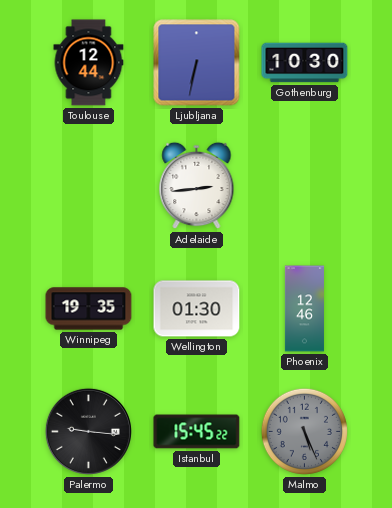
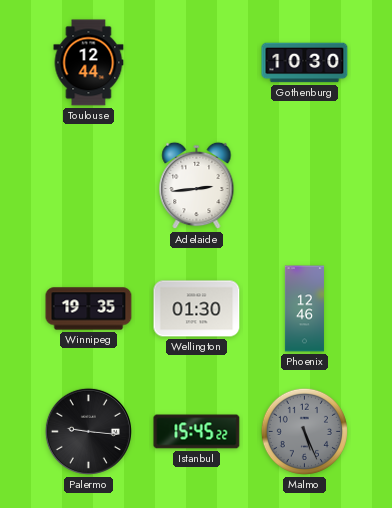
Ljubljana: 6:32 -> none
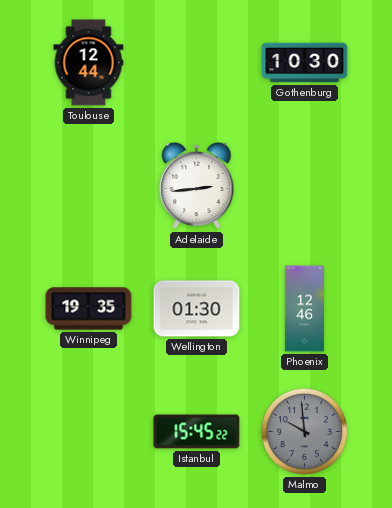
Palermo: 9:16 -> none
Malmo: 5:26 -> 9:59
